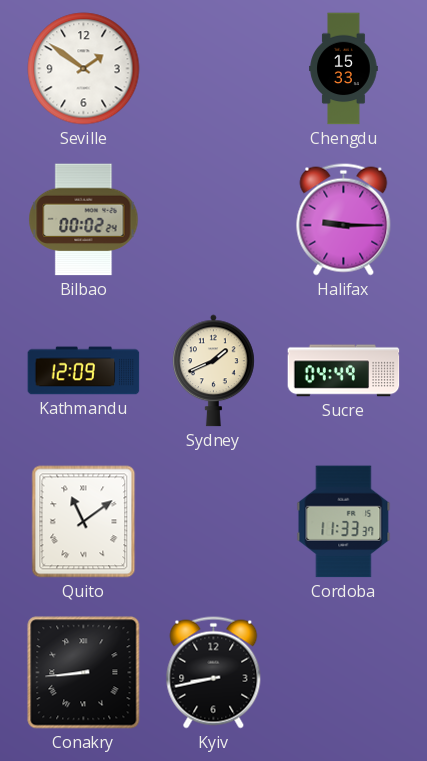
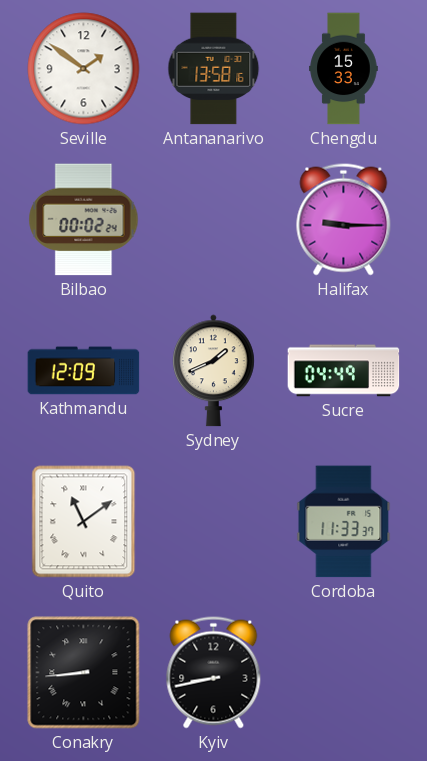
Antananarivo: none -> 13:58
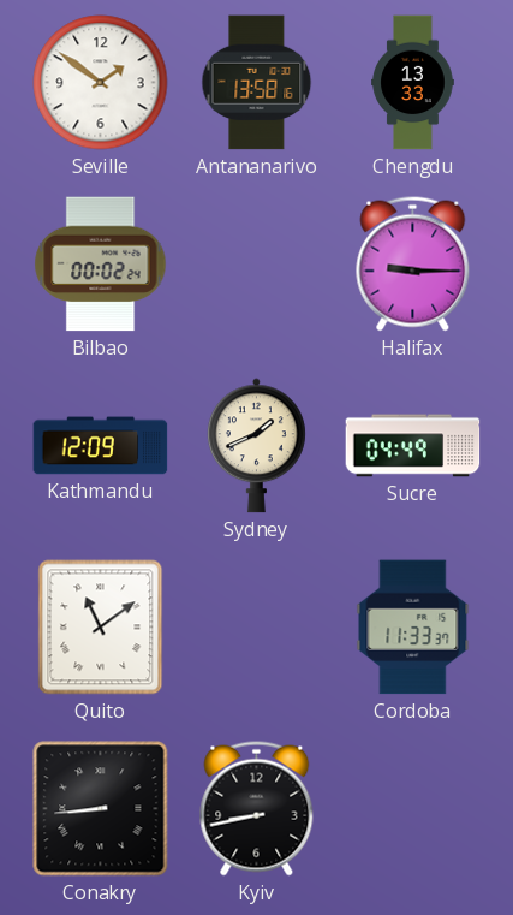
Chengdu: 15:33 -> 13:33
